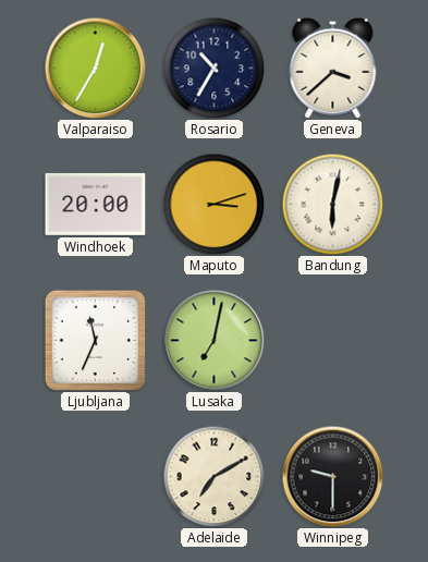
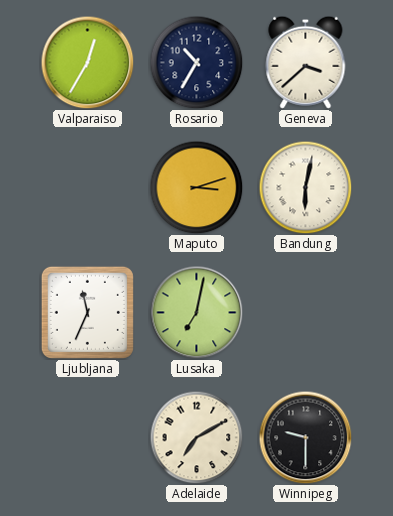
Windhoek: 20:00 -> none
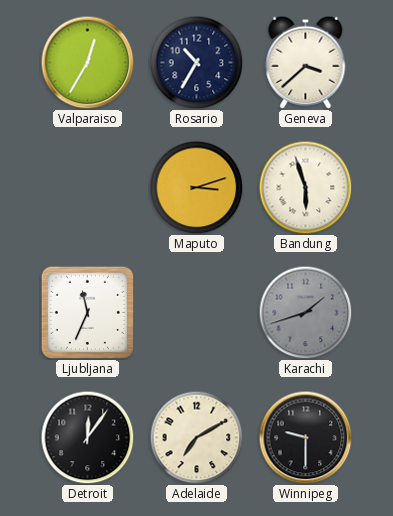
Bandung: 6:02 -> 5:57
Lusaka: 7:02 -> none
Karachi: none -> 1:42
Detroit: none -> 12:06
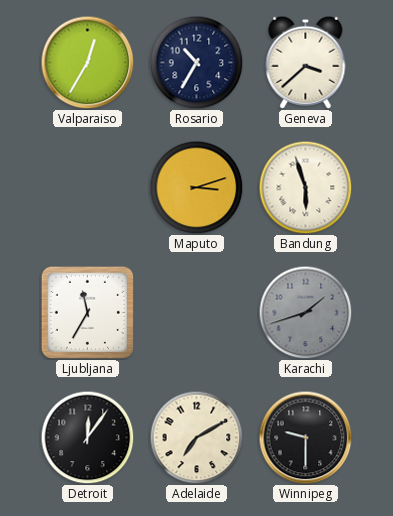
Ljubljana: 11:34 -> 11:35
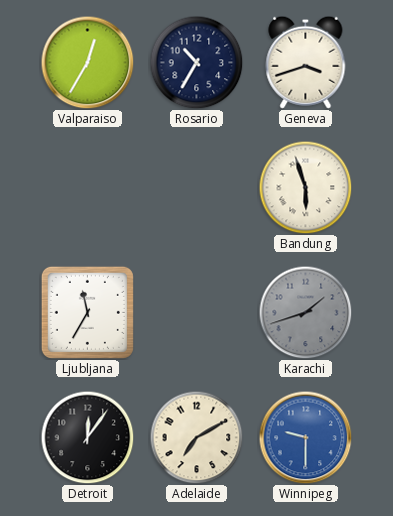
Geneva: 3:38 -> 3:42
Maputo: 3:12 -> none
Winnipeg dial: black -> blue
